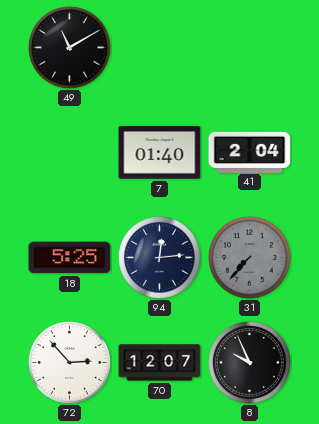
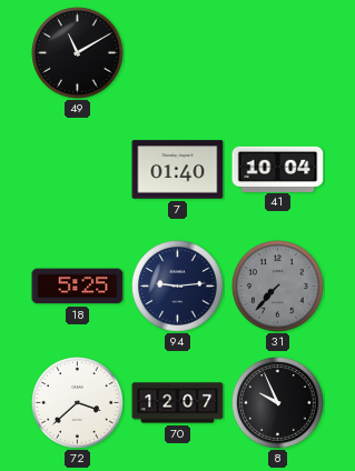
41: 2:04 -> 10:04
94: 12:14 -> 9:14
72: 2:53 -> 3:38
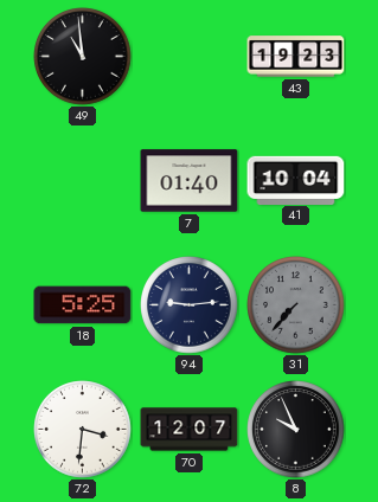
49: 11:10 -> 10:59
43: none -> 19:23
72: 3:38 -> 3:31
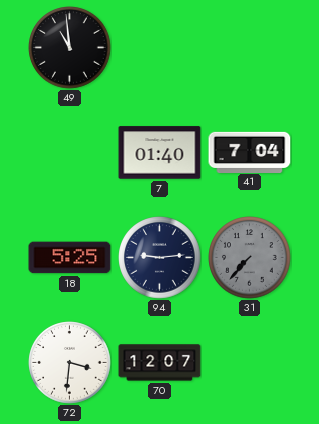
43: 19:23 -> none
41: 10:04 -> 7:04
8: 9:56 -> none
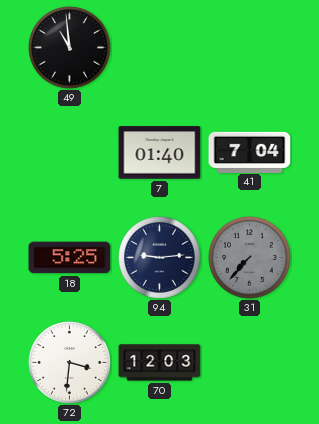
70: 12:07 -> 12:03
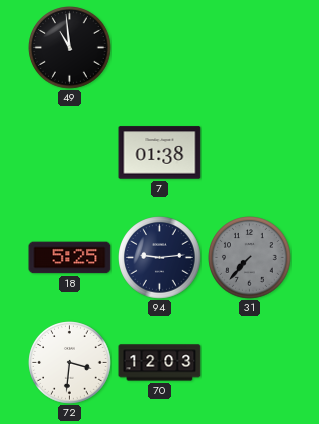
7: 01:40 -> 01:38
41: 7:04 -> none
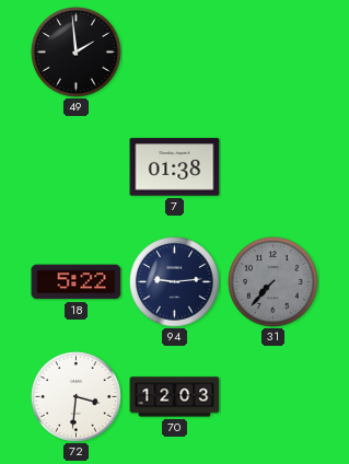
49: 10:59 -> 1:59
18: 5:25 -> 5:22
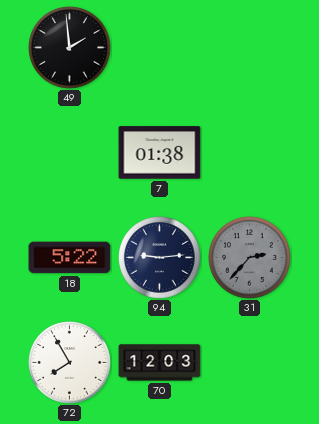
31: 7:37 -> 2:37
72: 3:31 -> 7:55
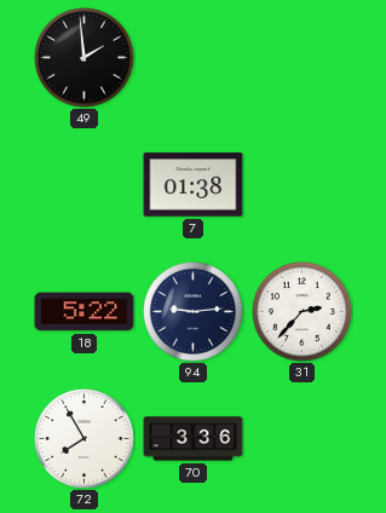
31 dial: grey -> white
70: 12:03 -> 3:36
